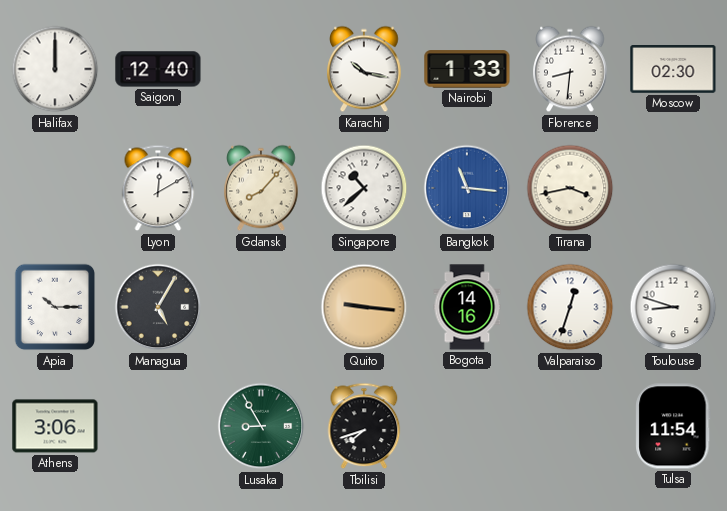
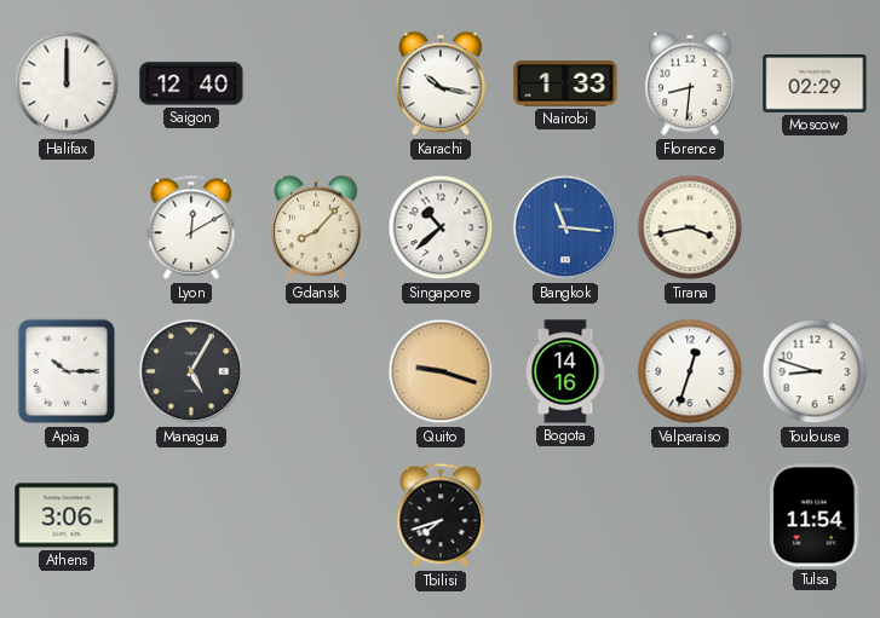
Moscow: 02:30 -> 02:29
Quito: 9:16 -> 9:18
Lusaka: 8:55 -> none
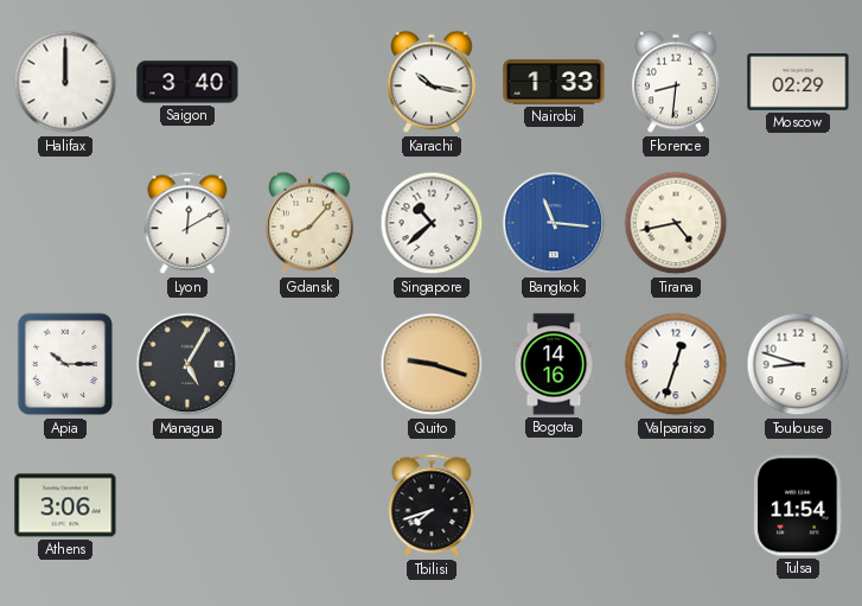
Saigon: 12:40 -> 3:40
Tirana: 3:43 -> 4:43
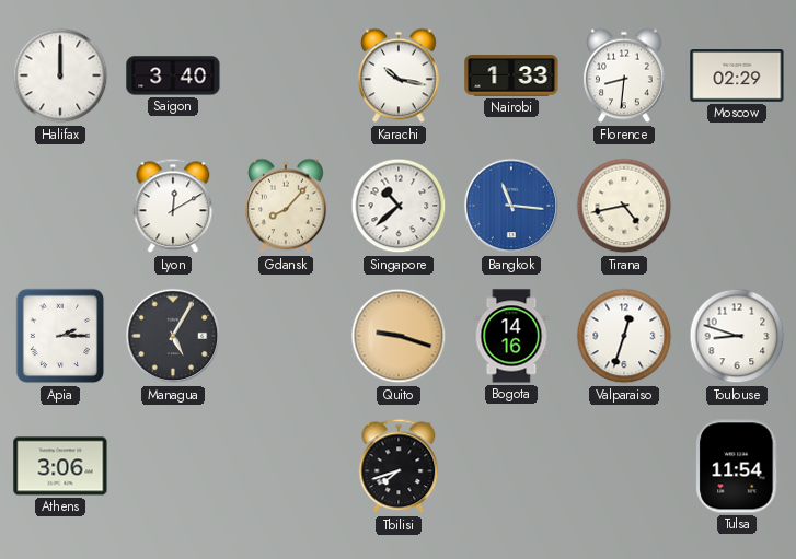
Apia: 10:15 -> 2:15
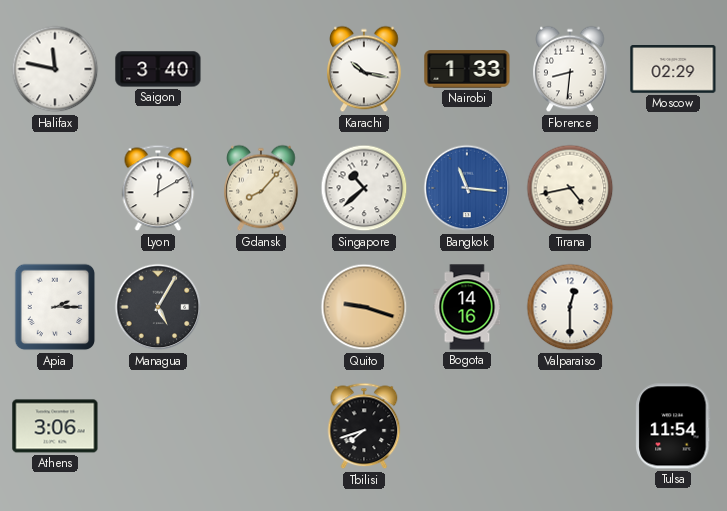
Halifax: 12:00 -> 11:47
Valparaiso: 12:33 -> 12:30
Toulouse: 8:48 -> none
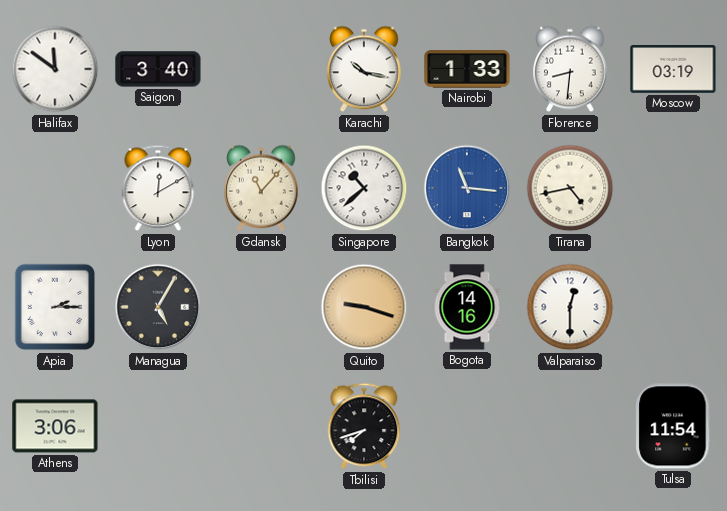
Halifax: 11:47 -> 11:51
Moscow: 02:29 -> 03:19
Gdansk: 8:07 -> 11:07
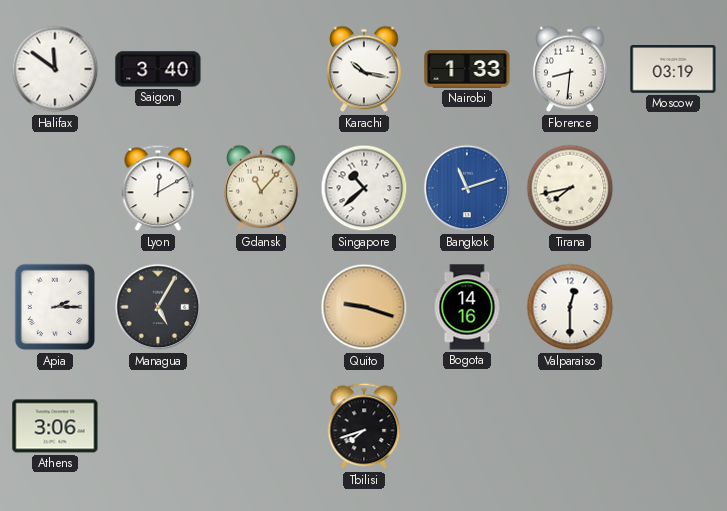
Bangkok: 11:16 -> 11:12
Tirana: 4:43 -> 7:43
Tulsa: 11:54 -> none
